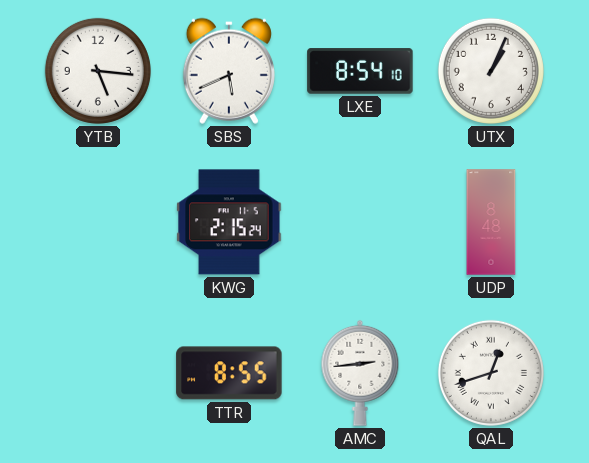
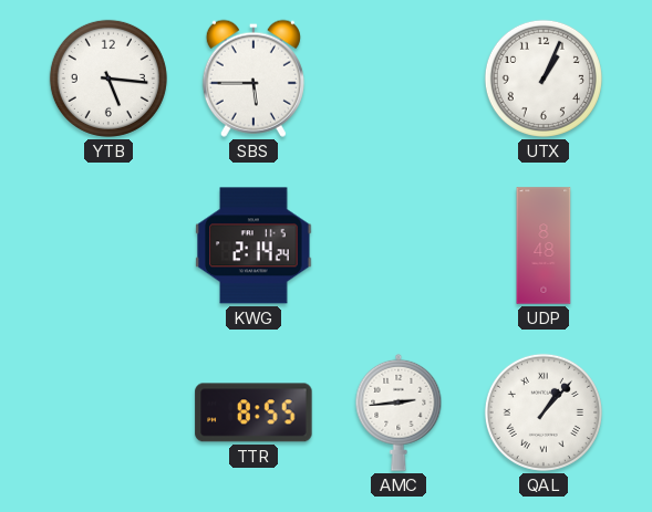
SBS: 5:41 -> 5:45
LXE: 8:54 -> none
KWG: 2:15 -> 2:14
QAL: 12:42 -> 1:07
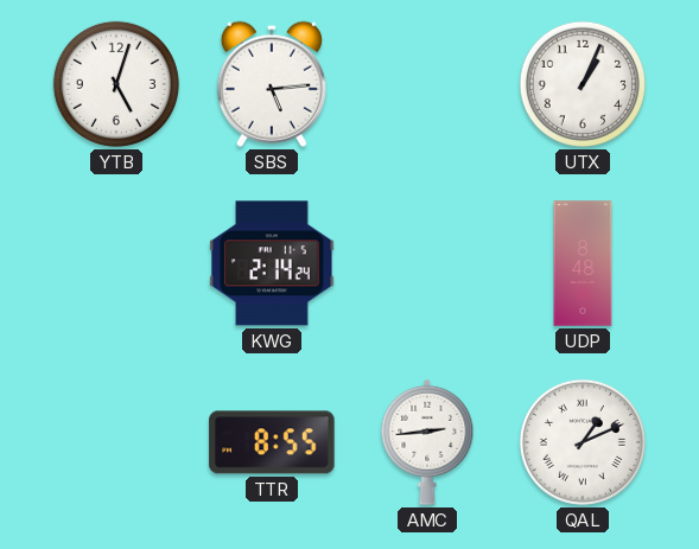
YTB: 5:16 -> 5:03
SBS: 5:45 -> 5:14
QAL: 1:07 -> 1:11
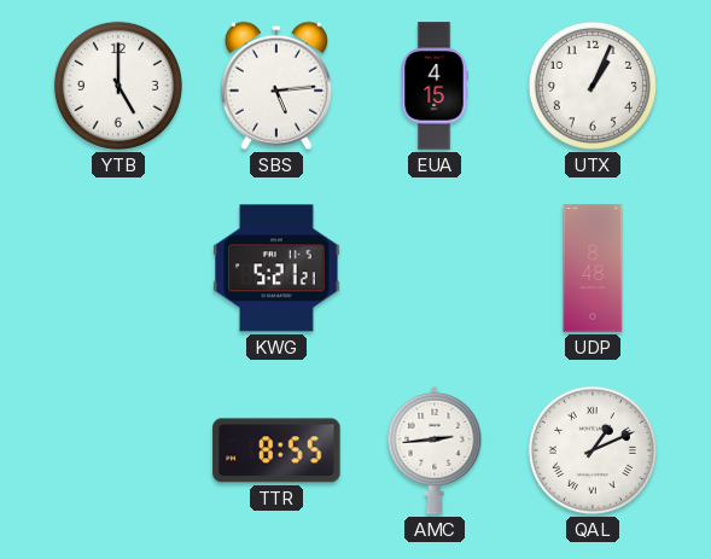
YTB: 5:03 -> 5:00
EUA: none -> 4:15
KWG: 2:14 -> 5:21
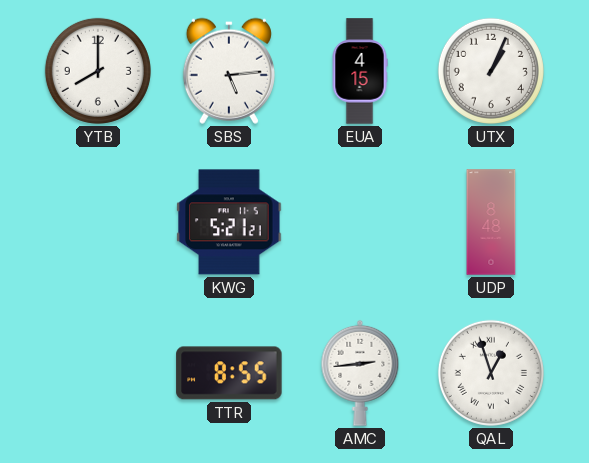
YTB: 5:00 -> 8:00
QAL: 1:11 -> 12:57
